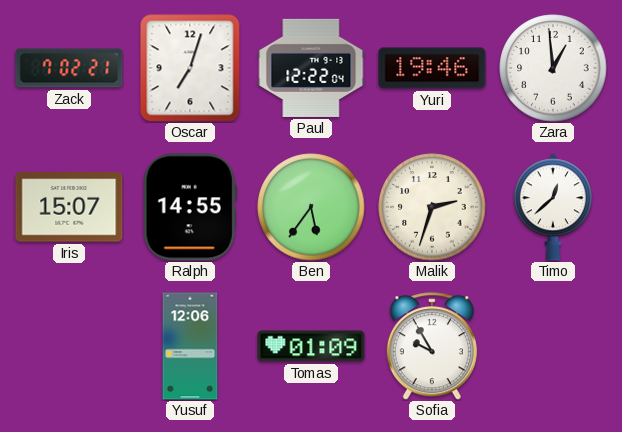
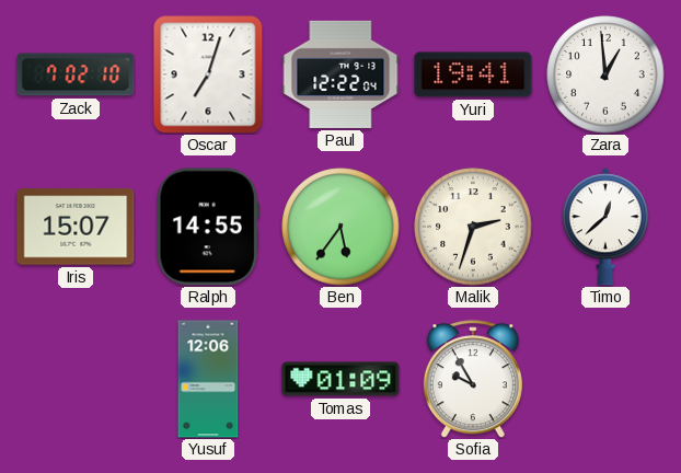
Zack: 7:02:21 -> 7:02:10
Yuri: 19:46 -> 19:41
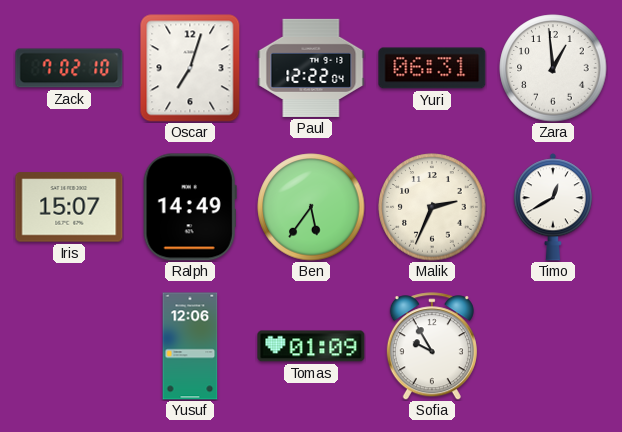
Yuri: 19:41 -> 06:31
Ralph: 14:55 -> 14:49
Malik: 2:33 -> 2:34
Timo: 12:38 -> 12:40
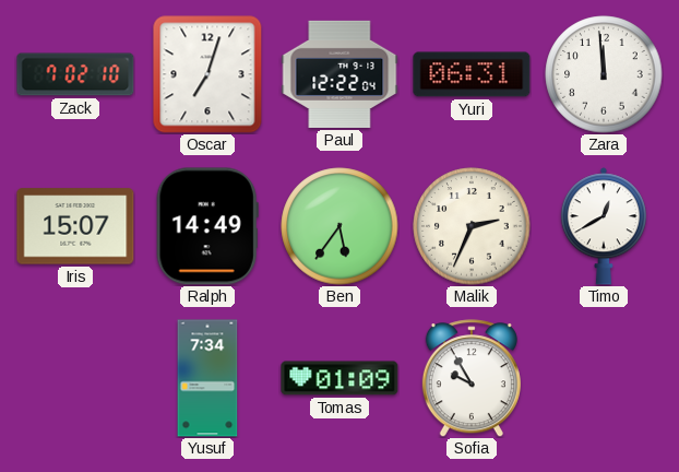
Zara: 12:59 -> 11:59
Yusuf: 12:06 -> 7:34
